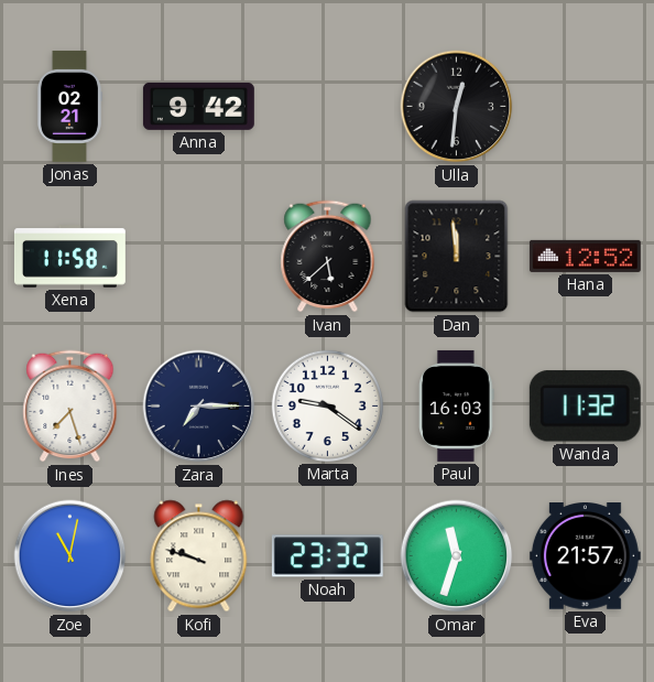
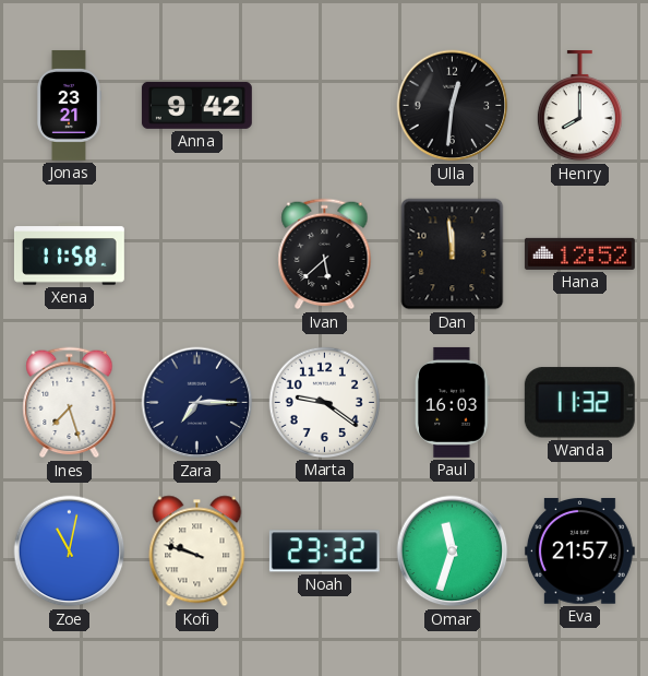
Jonas: 02:21 -> 23:21
Henry: none -> 8:00
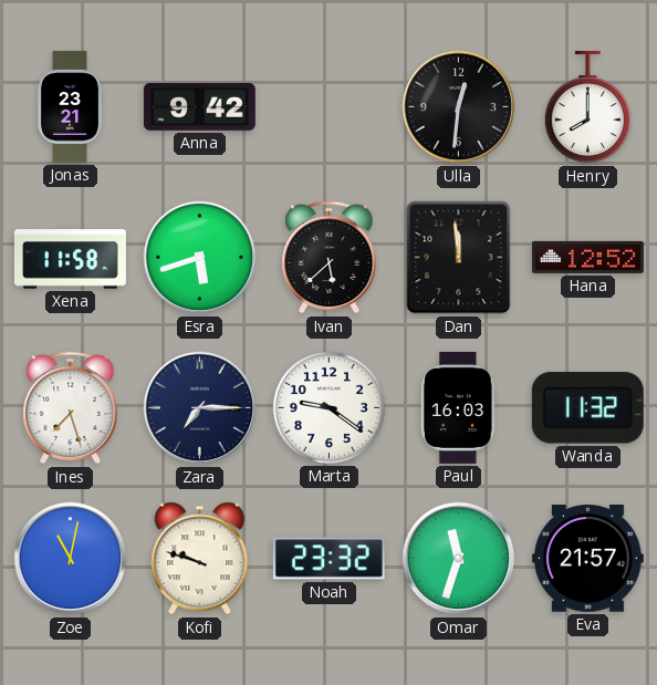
Esra: none -> 5:42
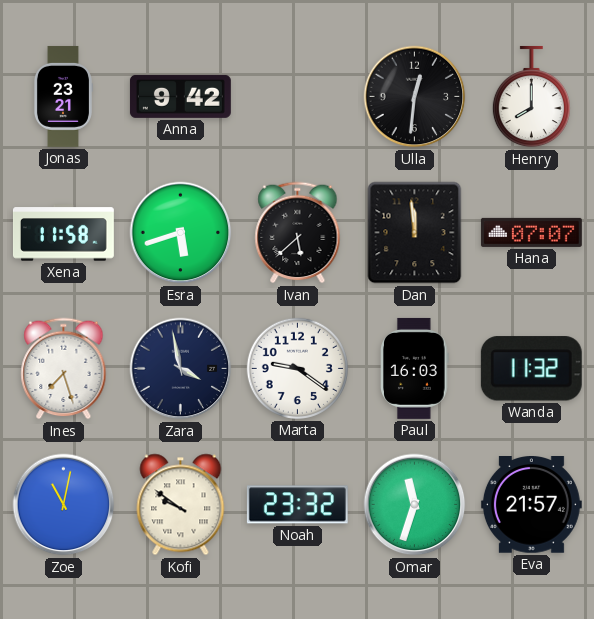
Hana: 12:52 -> 07:07
Zara: 7:15 -> 3:58
Kofi: 9:48 -> 9:51
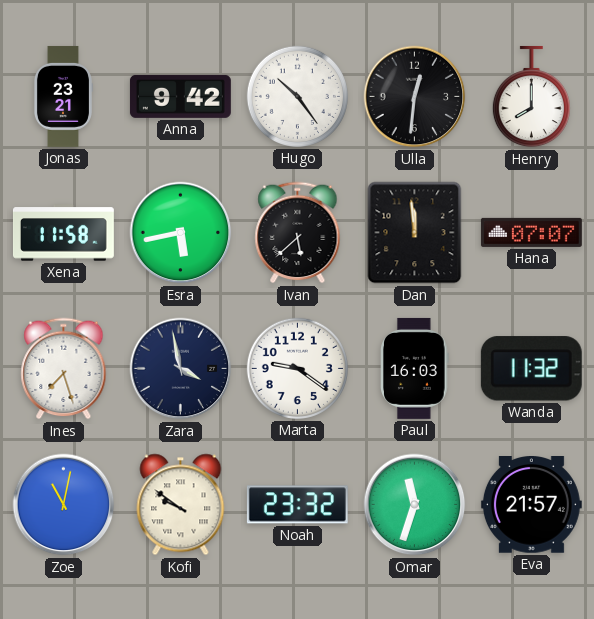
Hugo: none -> 10:24
Esra: 5:42 -> 5:43
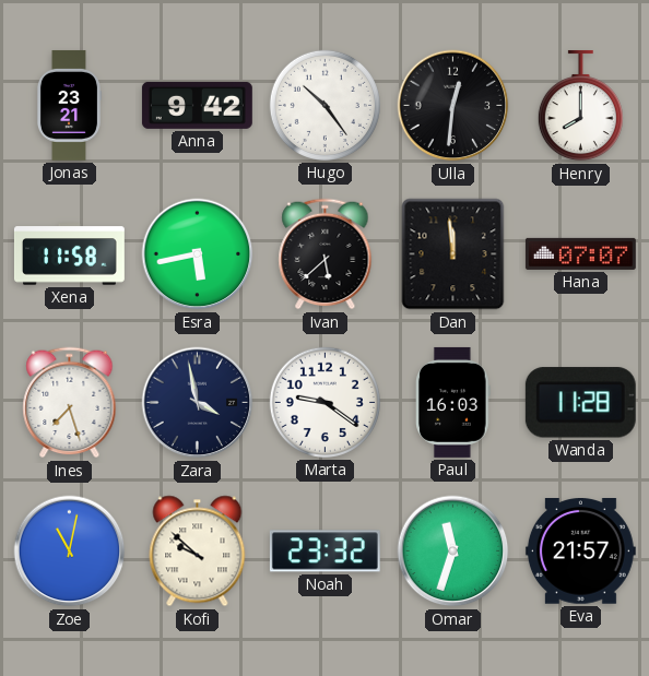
Wanda: 11:32 -> 11:28
Kofi: 9:51 -> 9:52
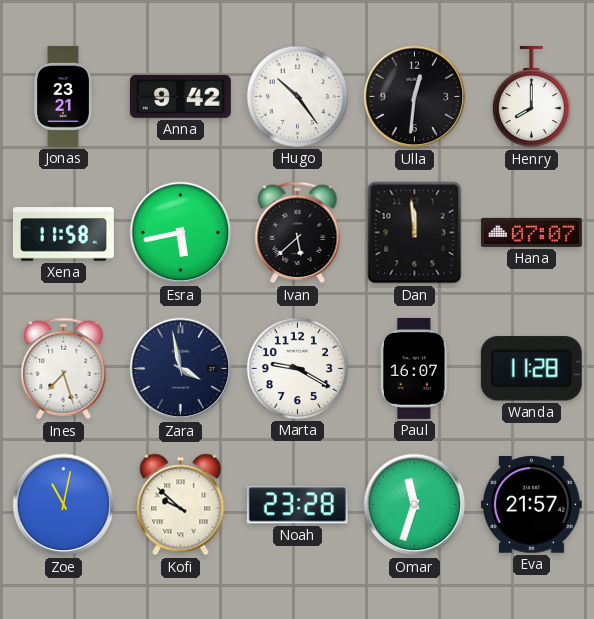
Marta: 9:21 -> 9:20
Paul: 16:03 -> 16:07
Noah: 23:32 -> 23:28
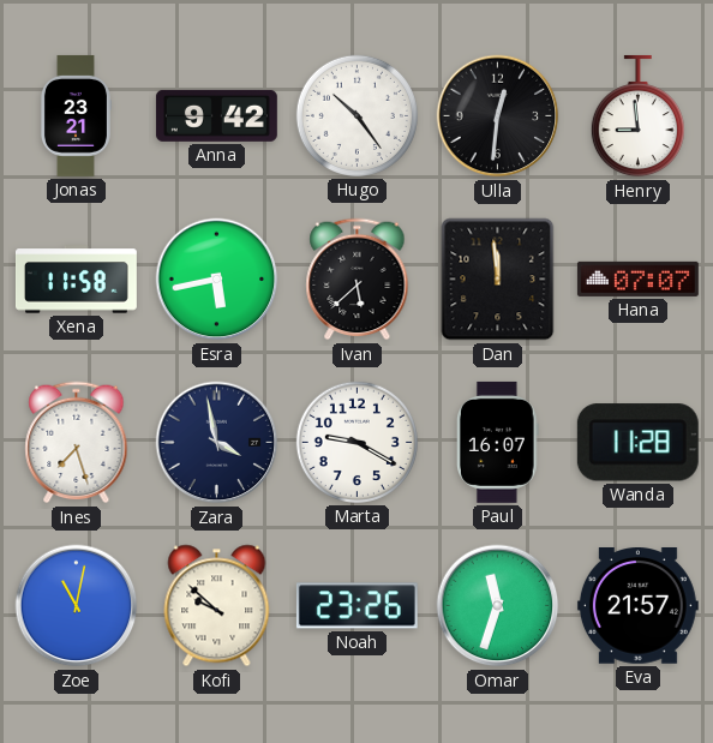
Henry: 8:00 -> 8:59
Noah: 23:28 -> 23:26
